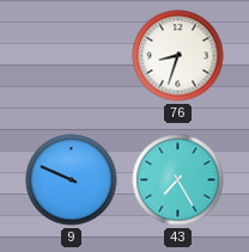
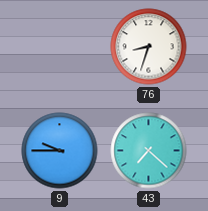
9: 9:49 -> 9:45
43: 7:25 -> 7:22
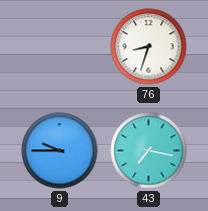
43: 7:22 -> 7:17
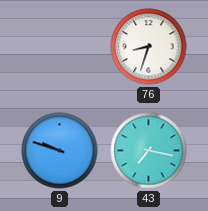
9: 9:45 -> 9:48
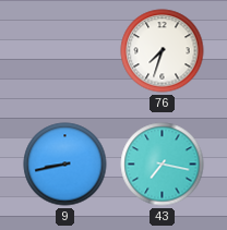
76: 8:33 -> 7:33
9: 9:48 -> 8:43
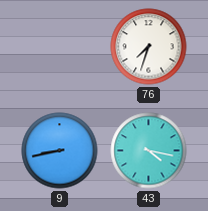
43: 7:17 -> 4:17
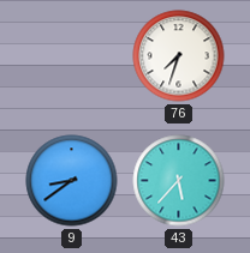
9: 8:43 -> 8:39
43: 4:17 -> 5:37
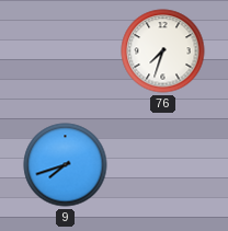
9: 8:39 -> 7:42
43: 5:37 -> none
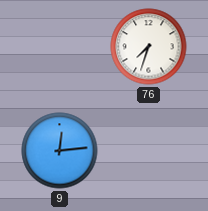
9: 7:42 -> 12:14
